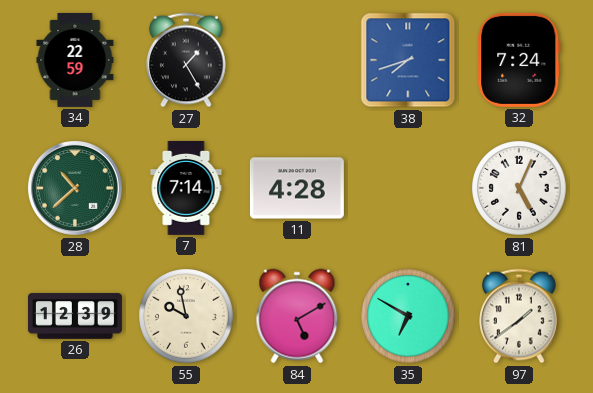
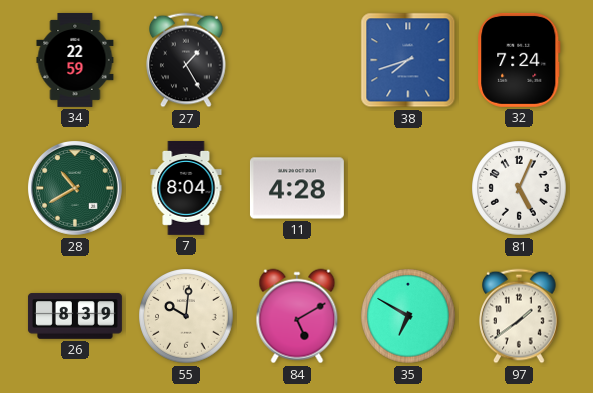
28: 10:38 -> 10:40
7: 7:14 -> 8:04
26: 12:39 -> 8:39
55: 9:58 -> 10:01
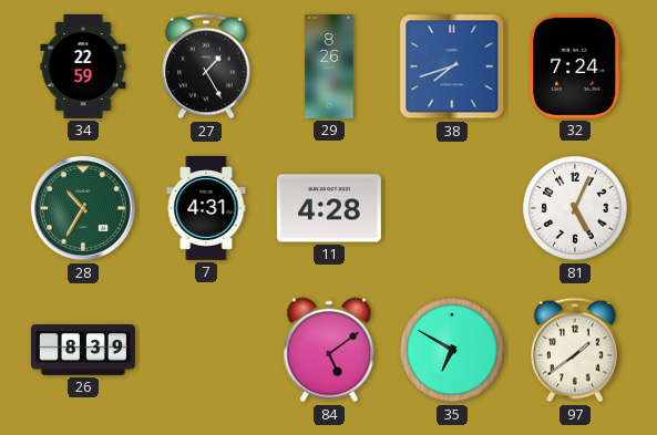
29: none -> 8:26
28: 10:40 -> 10:35
7: 8:04 -> 4:31
55: 10:01 -> none
84: 5:10 -> 5:09
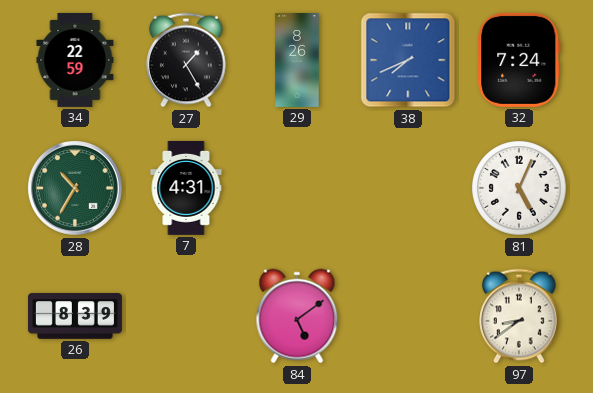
38: 7:42 -> 7:41
11: 4:28 -> none
35: 6:50 -> none
97: 1:39 -> 8:39
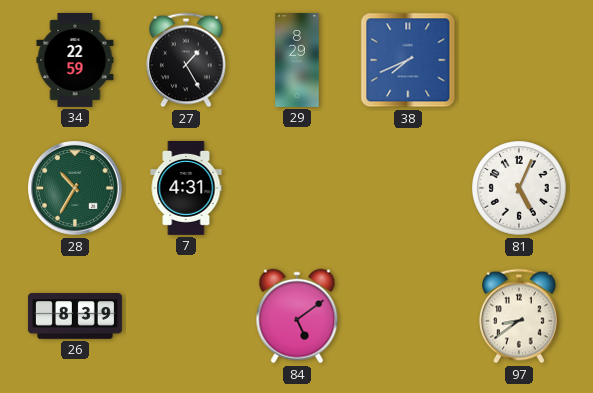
29: 8:26 -> 8:29
32: 7:24 -> none
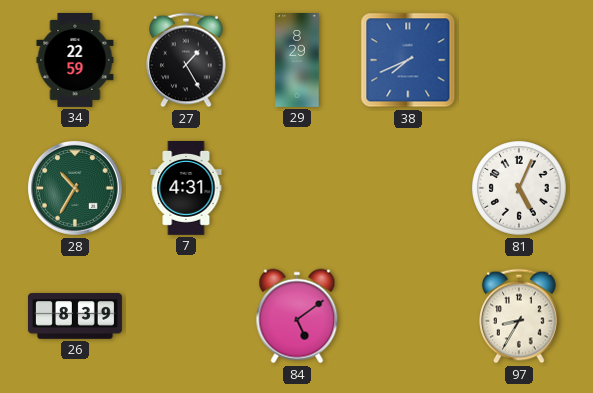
97: 8:39 -> 8:35
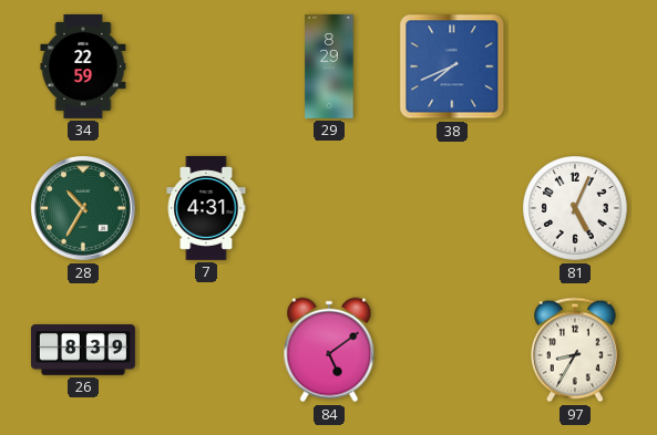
27: 1:25 -> none
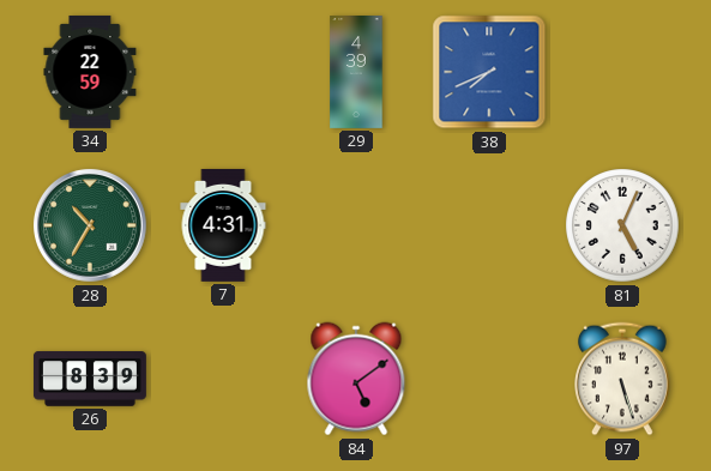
29: 8:29 -> 4:39
97: 8:35 -> 5:27
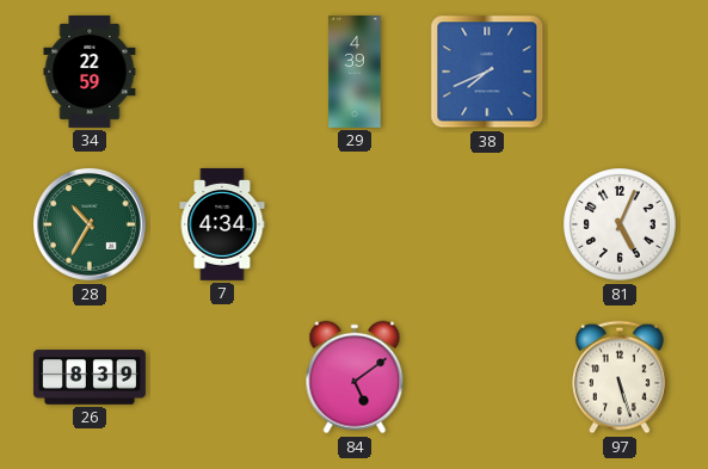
7: 4:31 -> 4:34
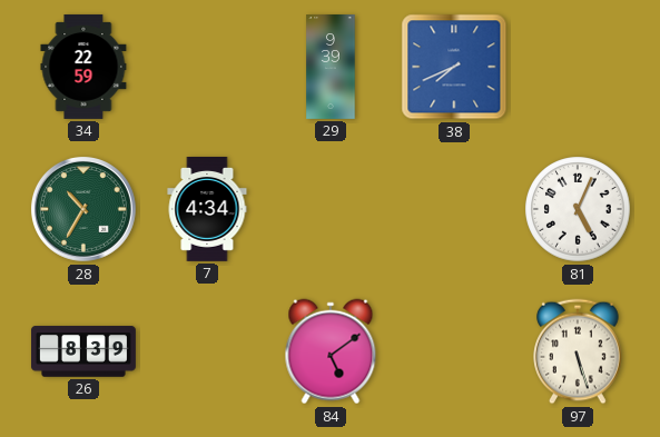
29: 4:39 -> 9:39
